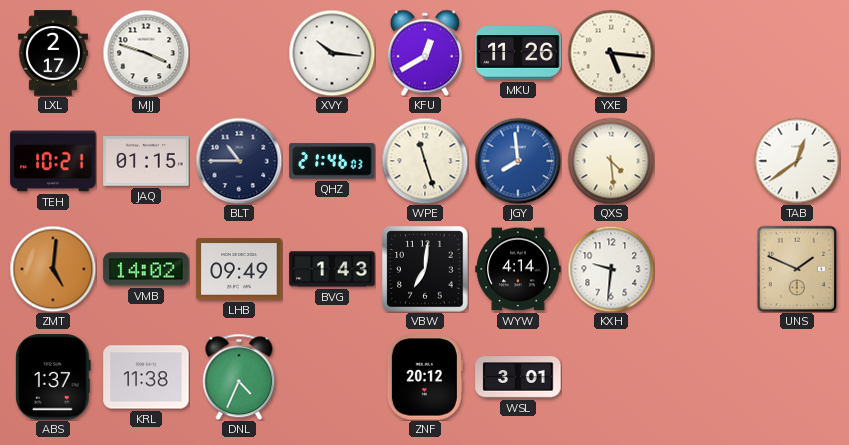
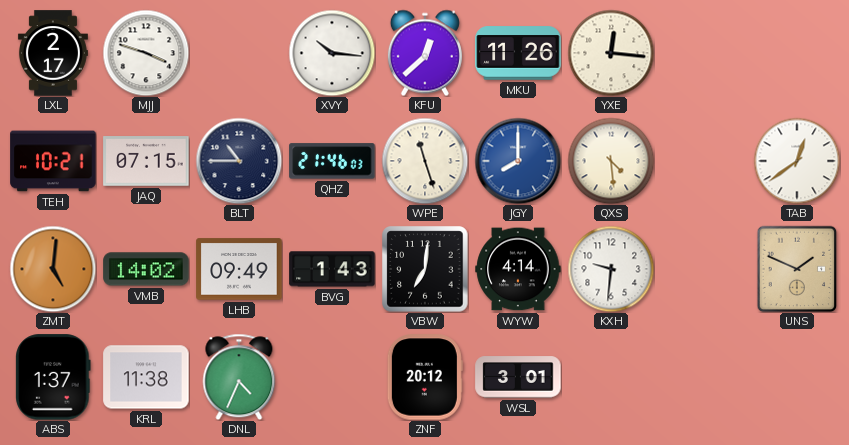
KFU: 12:40 -> 12:38
YXE: 5:16 -> 12:16
JAQ: 01:15 -> 07:15
JGY: 7:59 -> 8:00
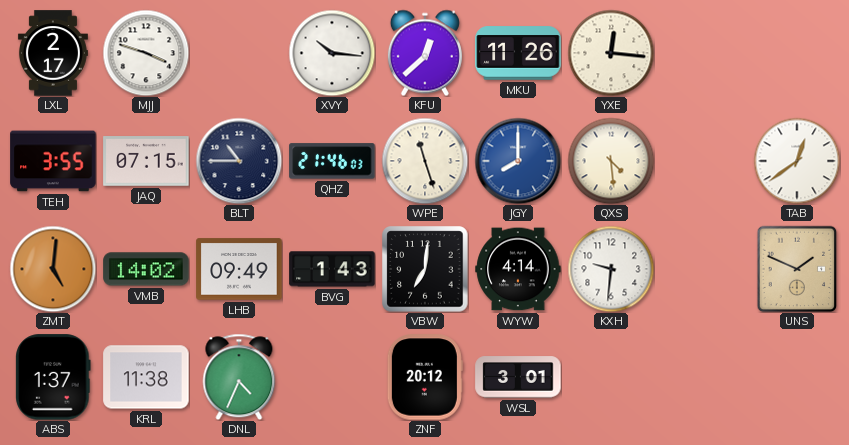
TEH: 10:21 -> 3:55
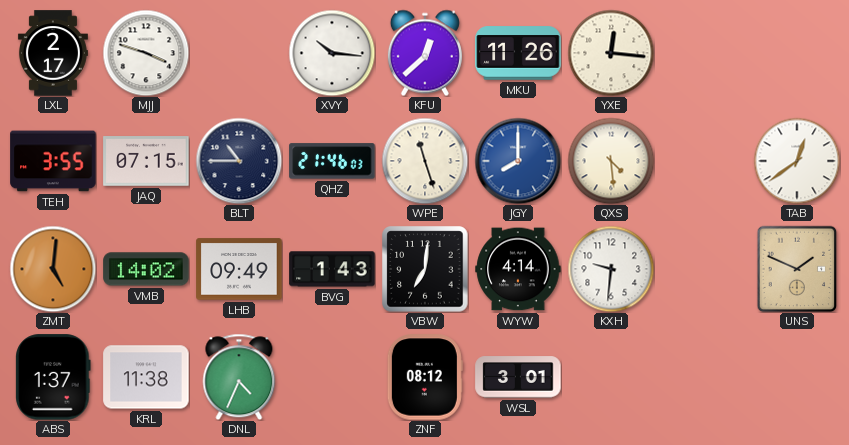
ZNF: 20:12 -> 08:12
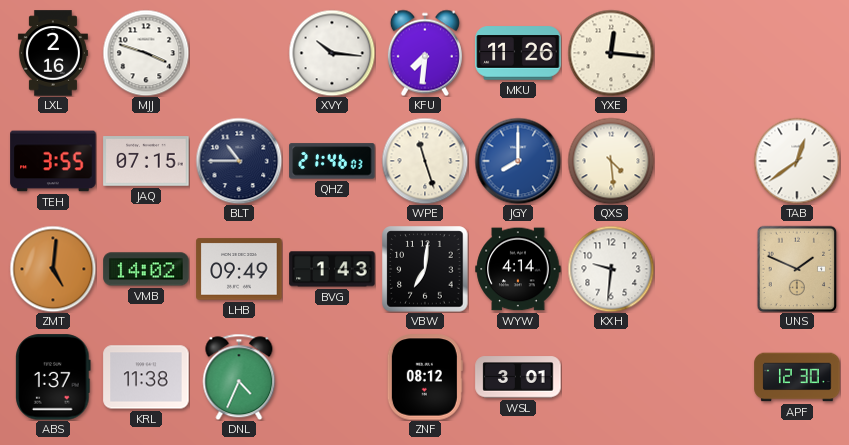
LXL: 2:17 -> 2:16
KFU: 12:38 -> 7:31
APF: none -> 12:30
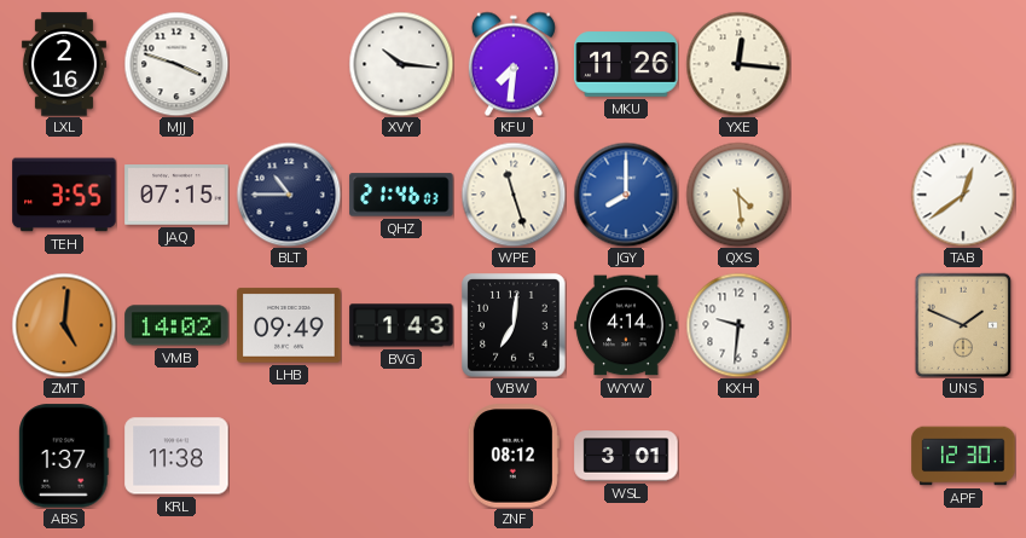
DNL: 4:34 -> none
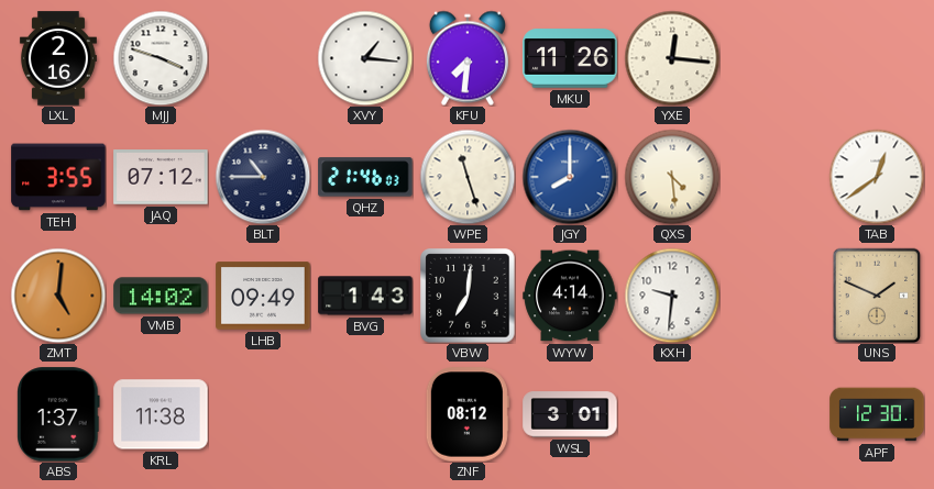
XVY: 10:16 -> 1:16
JAQ: 07:15 -> 07:12
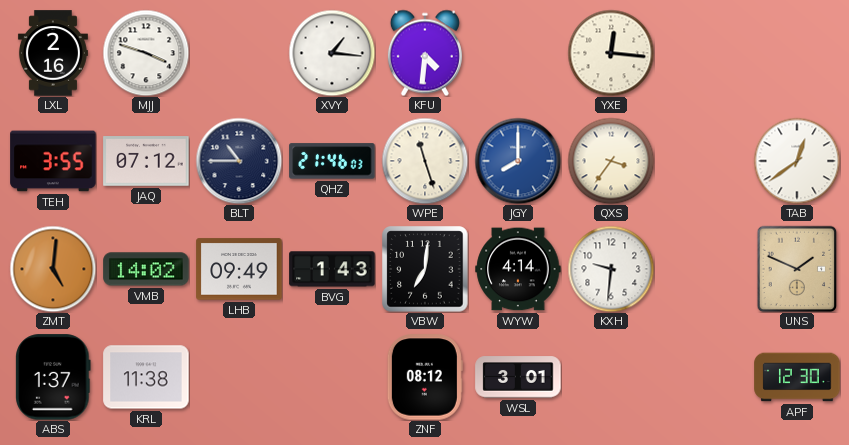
KFU: 7:31 -> 4:31
MKU: 11:26 -> none
QXS: 4:29 -> 3:36
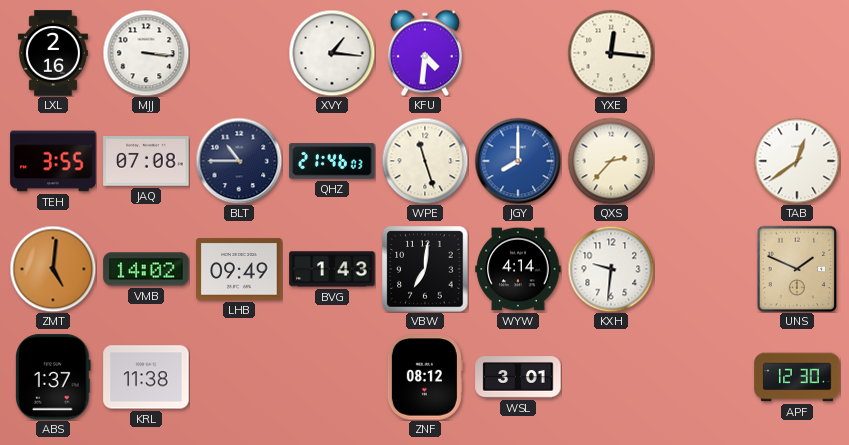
MJJ: 3:48 -> 3:16
JAQ: 07:12 -> 07:08
QXS: 3:36 -> 2:37
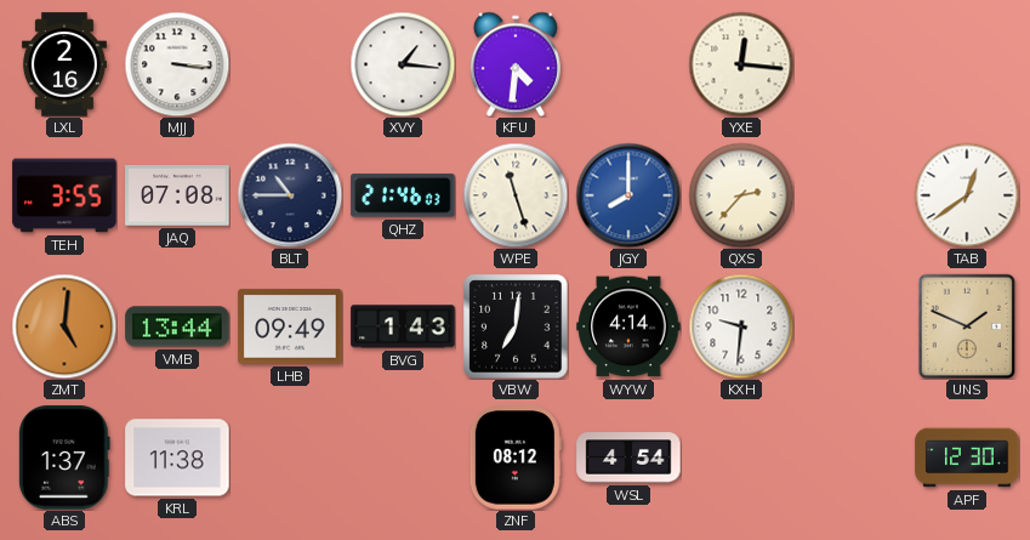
VMB: 14:02 -> 13:44
WSL: 3:01 -> 4:54
